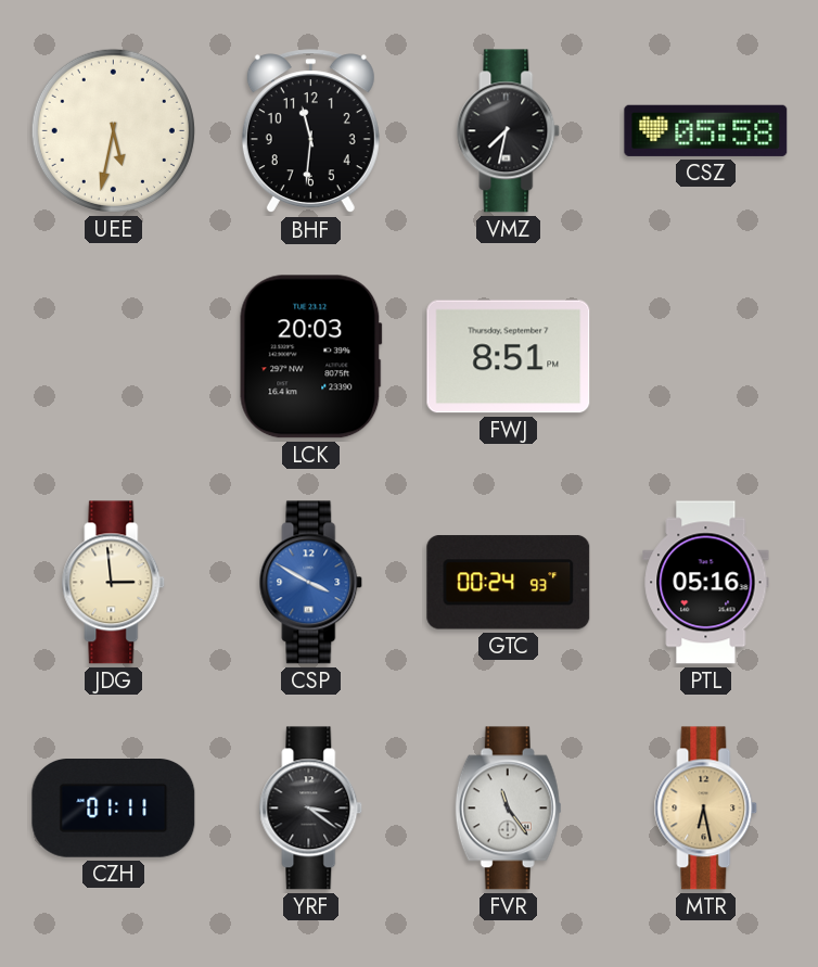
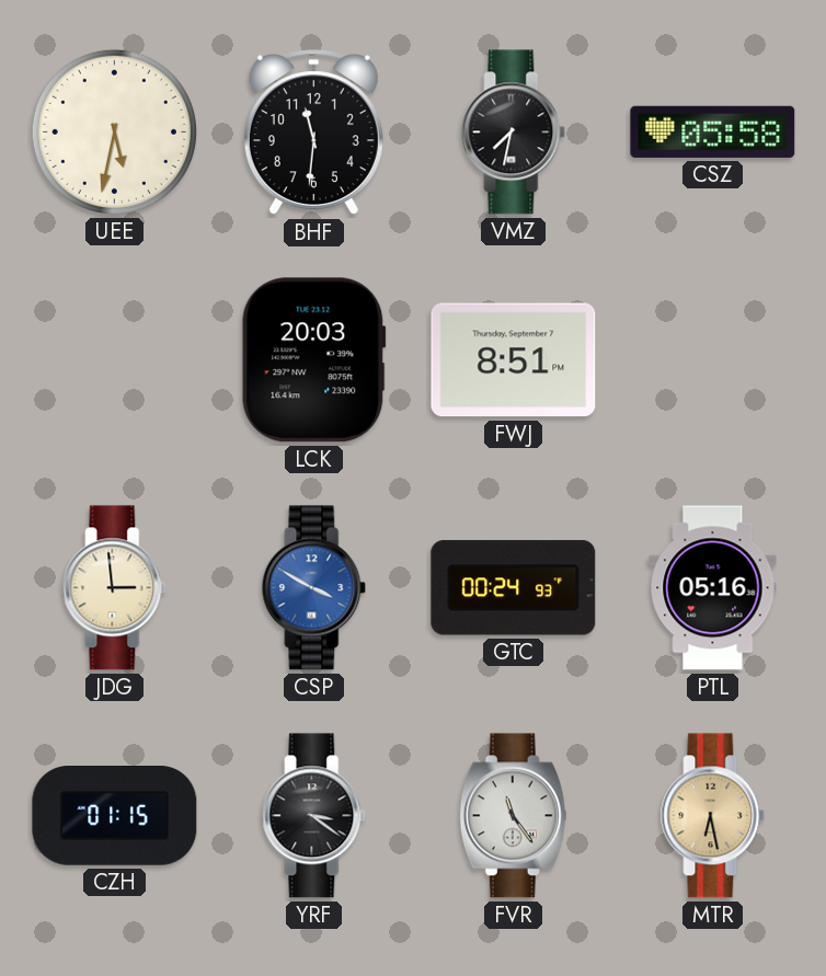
CZH: 01:11 -> 01:15
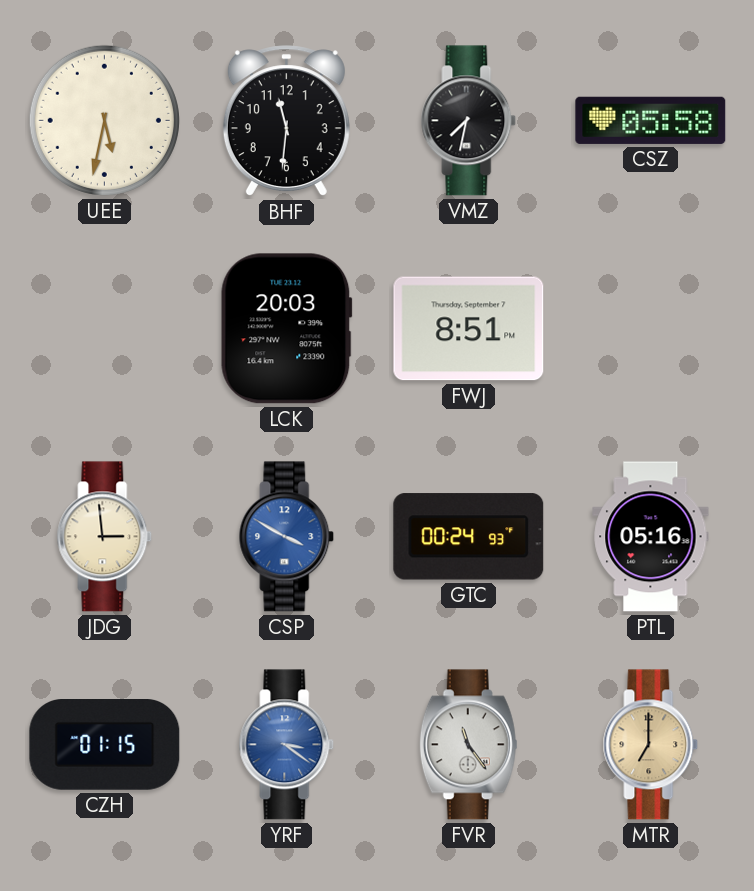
YRF dial: black -> blue
MTR: 6:28 -> 7:00
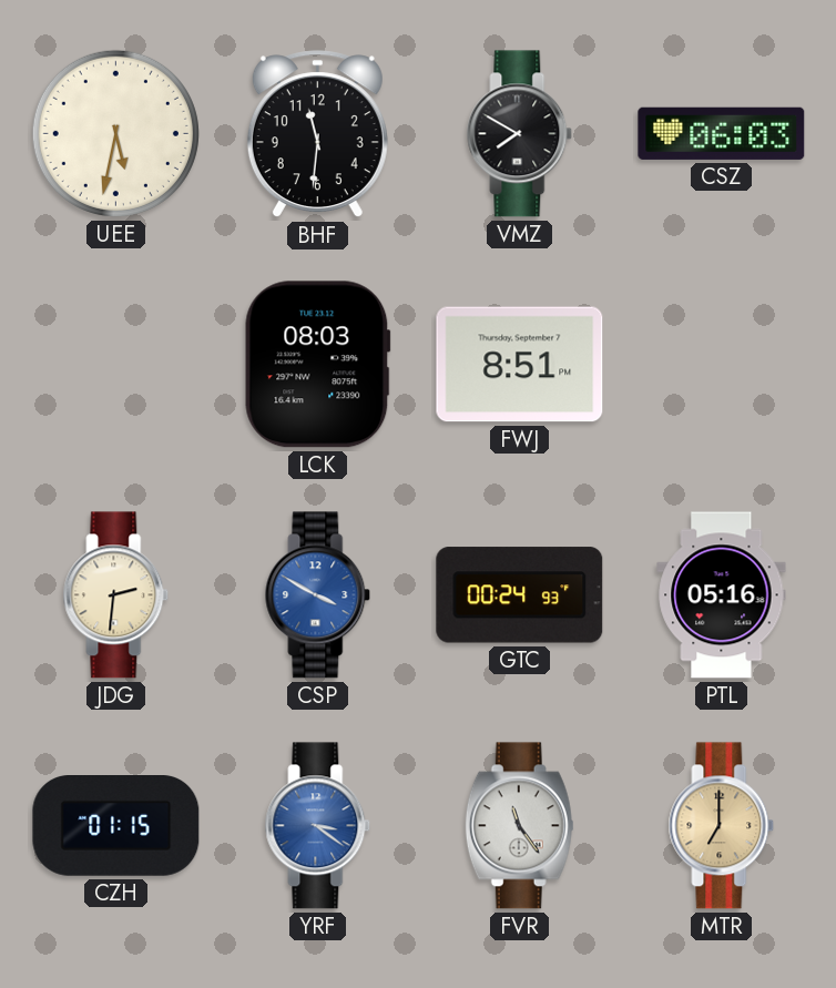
VMZ: 7:32 -> 7:50
CSZ: 05:58 -> 06:03
LCK: 20:03 -> 08:03
JDG: 2:59 -> 2:31
